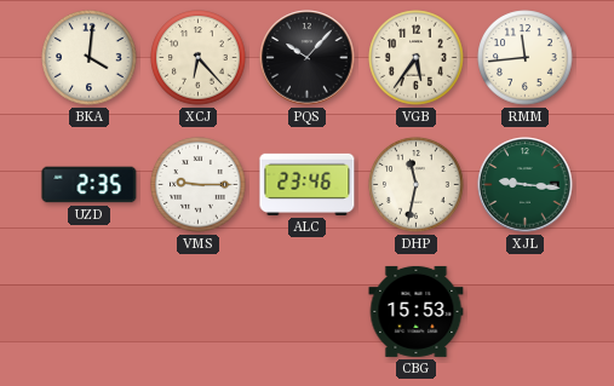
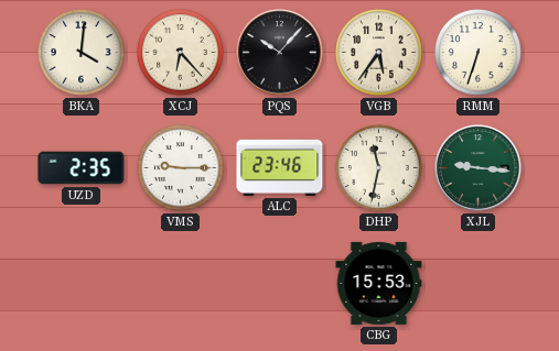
RMM: 11:44 -> 6:33
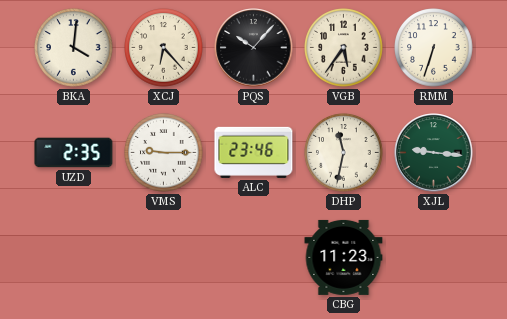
CBG: 15:53 -> 11:23
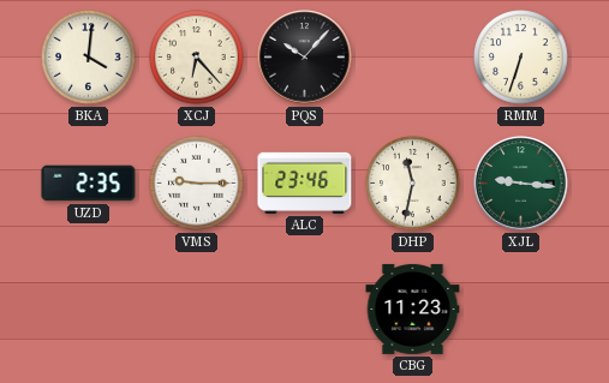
VGB: 5:36 -> none
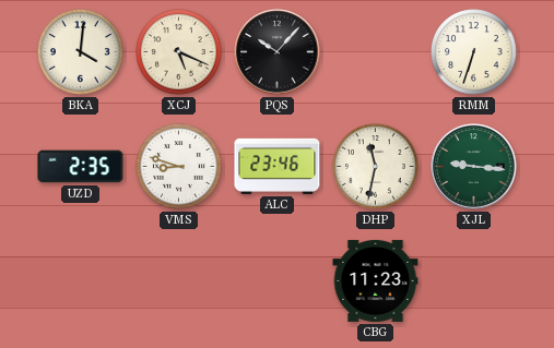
XCJ: 6:23 -> 5:19
VMS: 9:15 -> 8:48
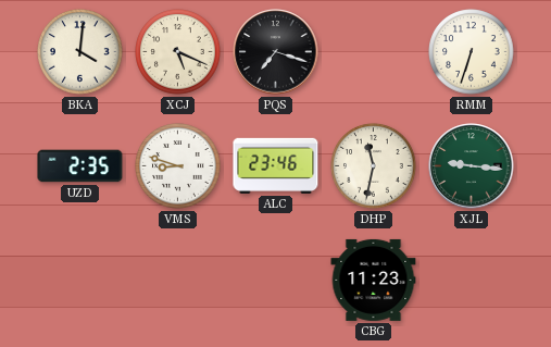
PQS: 10:07 -> 7:18
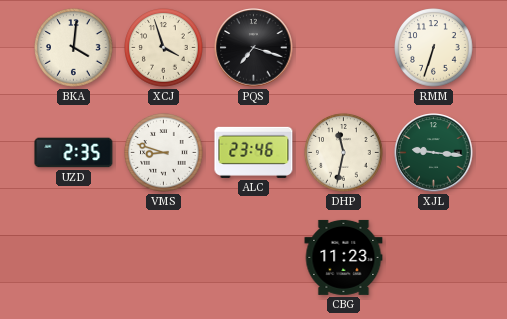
XCJ: 5:19 -> 3:57
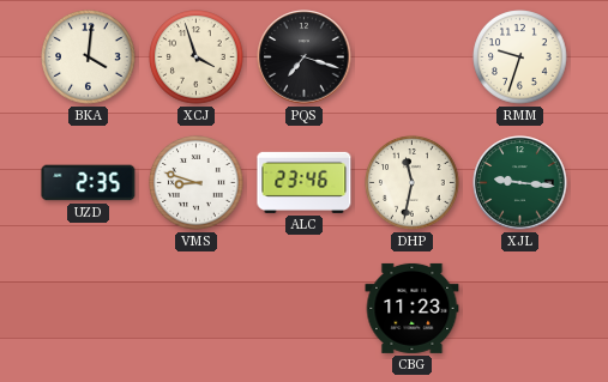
RMM: 6:33 -> 9:33
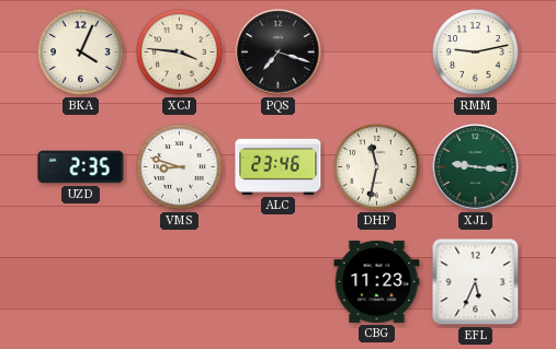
BKA: 4:01 -> 4:04
XCJ: 3:57 -> 3:46
RMM: 9:33 -> 9:13
EFL: none -> 5:34
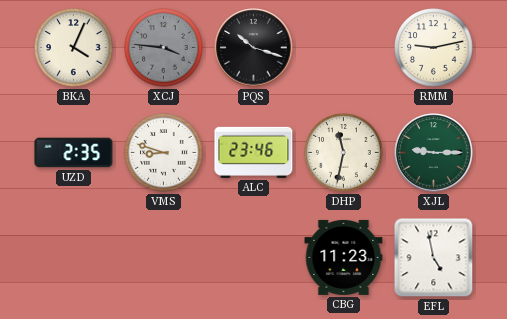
XCJ dial: cream -> grey
PQS: 7:18 -> 10:18
XJL: 9:16 -> 9:15
EFL: 5:34 -> 4:58
